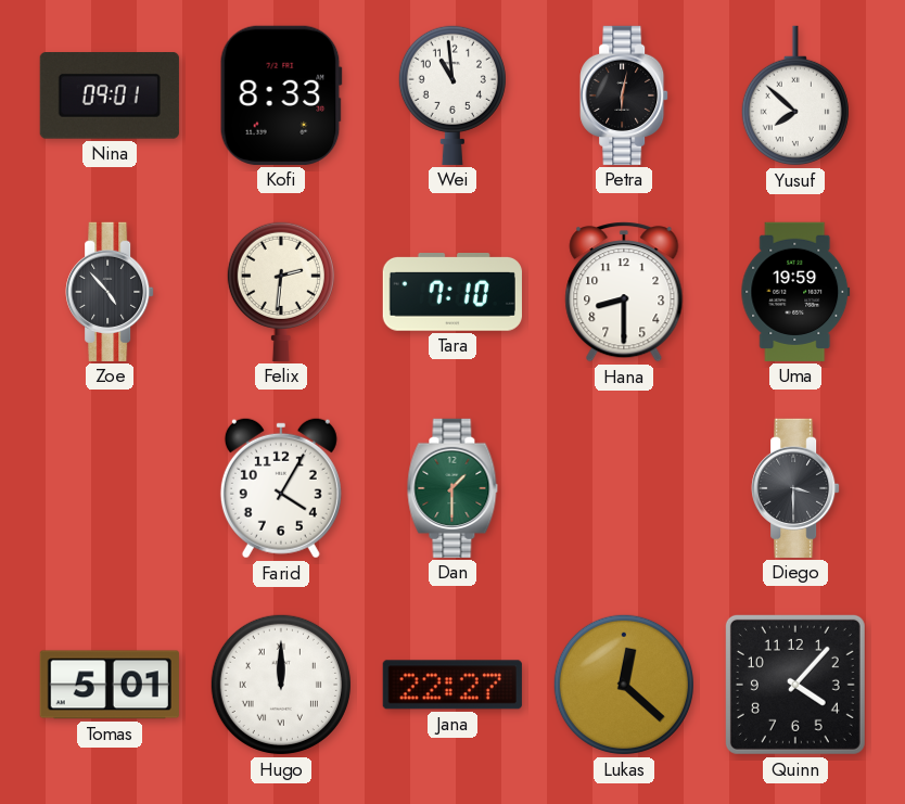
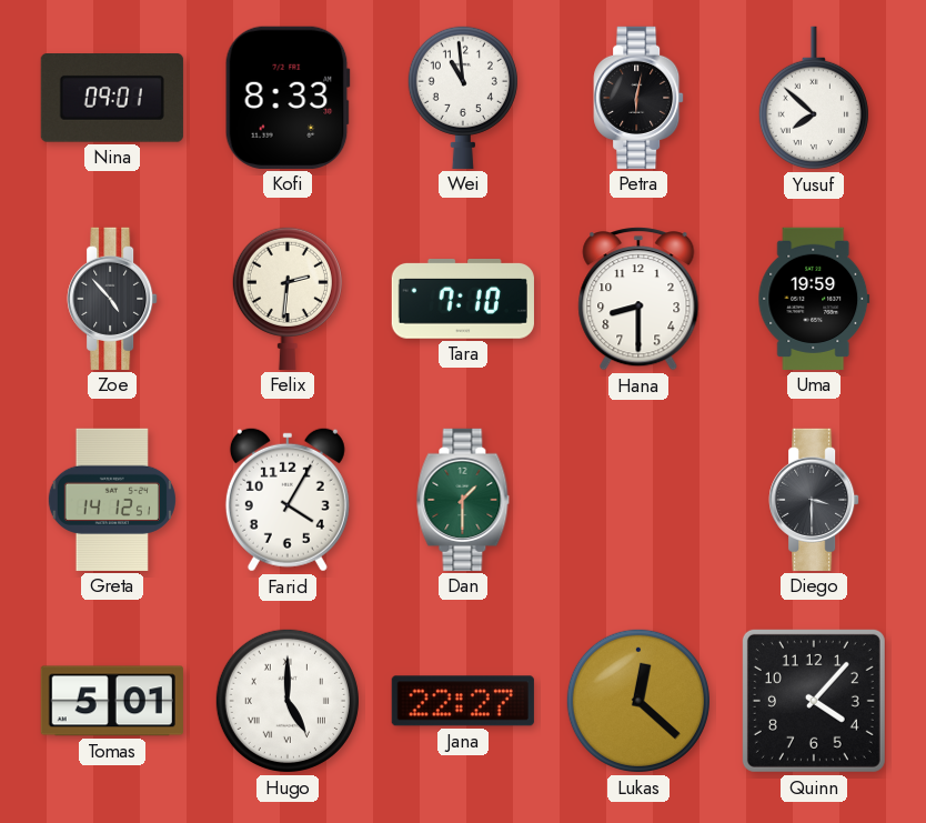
Greta: none -> 14:12
Hugo: 12:00 -> 5:00
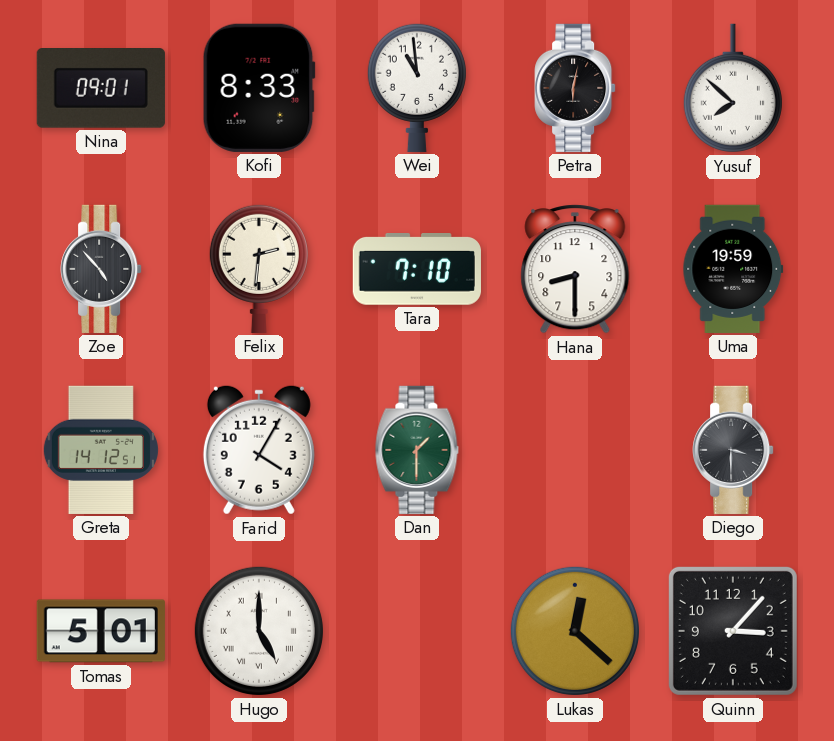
Jana: 22:27 -> none
Quinn: 4:07 -> 3:07
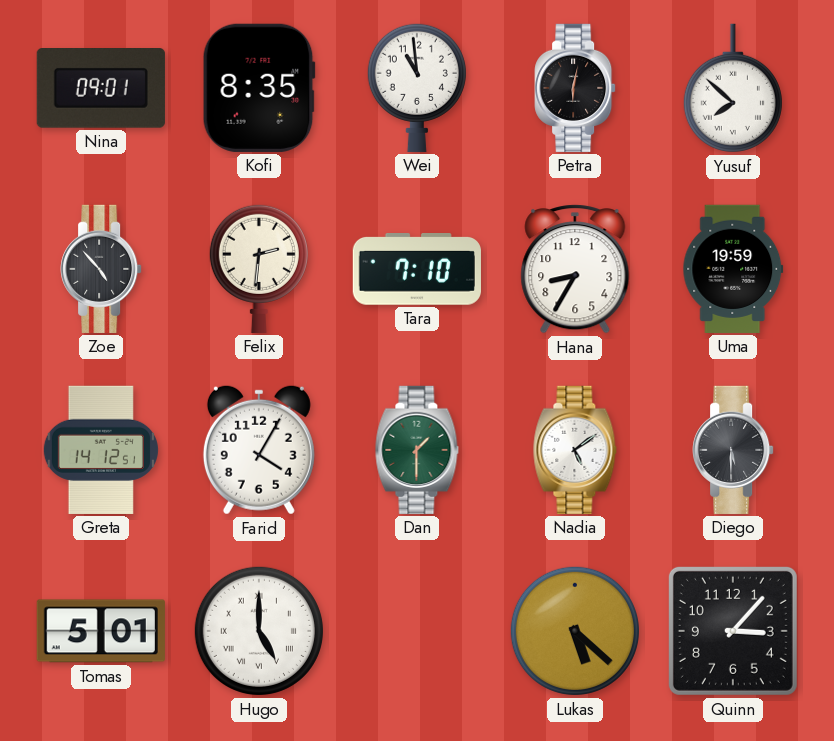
Kofi: 8:33 -> 8:35
Hana: 8:30 -> 8:35
Nadia: none -> 5:09
Diego: 3:30 -> 5:30
Lukas: 12:22 -> 5:22
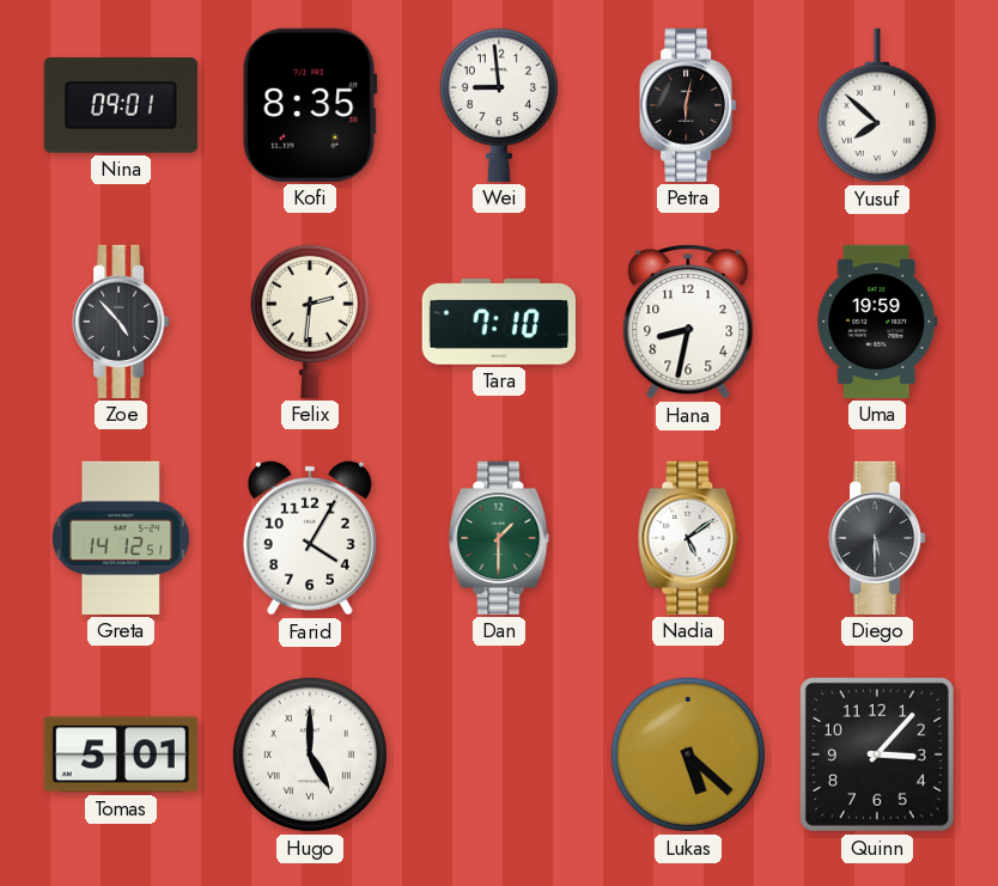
Wei: 10:59 -> 8:59
Hana: 8:35 -> 8:32
